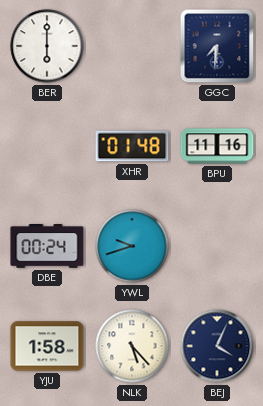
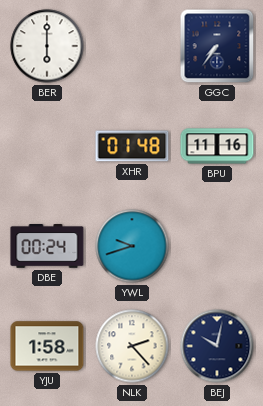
GGC: 7:31 -> 7:36
NLK: 5:23 -> 2:23
BEJ: 4:04 -> 10:02
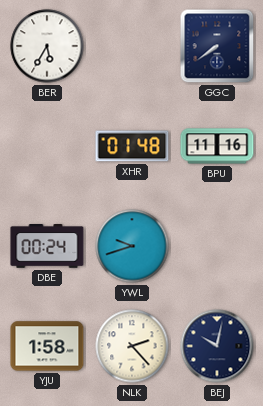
BER: 6:00 -> 5:35
GGC: 7:36 -> 7:39
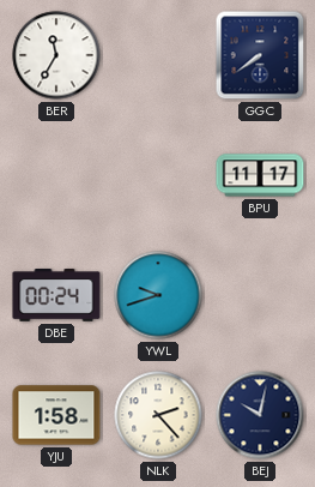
BER: 5:35 -> 11:35
XHR: 01:48 -> none
BPU: 11:16 -> 11:17
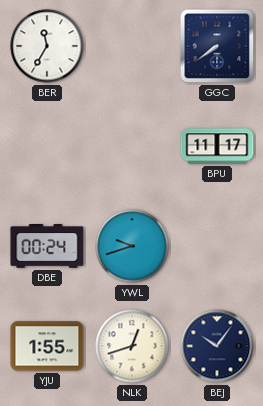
YJU: 1:58 -> 1:55
NLK: 2:23 -> 12:42
BEJ: 10:02 -> 10:06
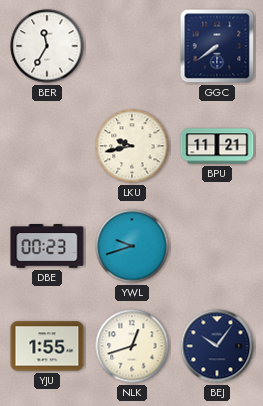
LKU: none -> 9:43
BPU: 11:17 -> 11:21
DBE: 00:24 -> 00:23
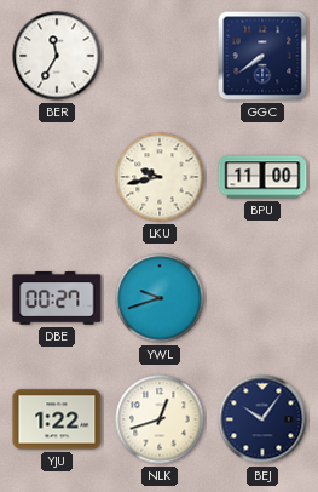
BPU: 11:21 -> 11:00
DBE: 00:23 -> 00:27
YJU: 1:55 -> 1:22
